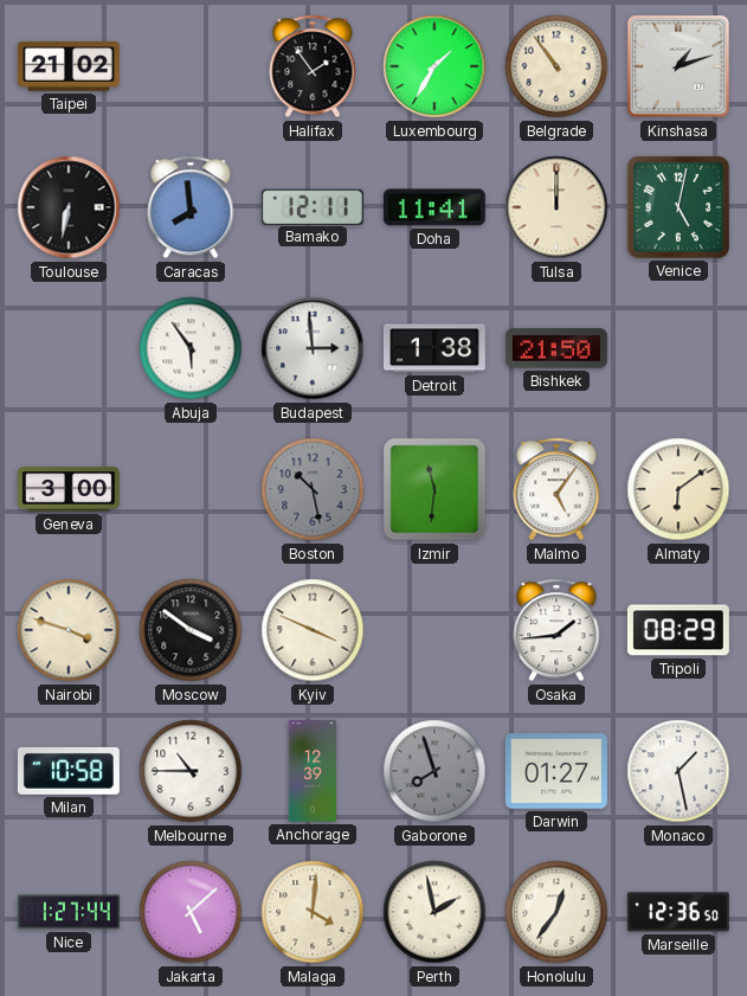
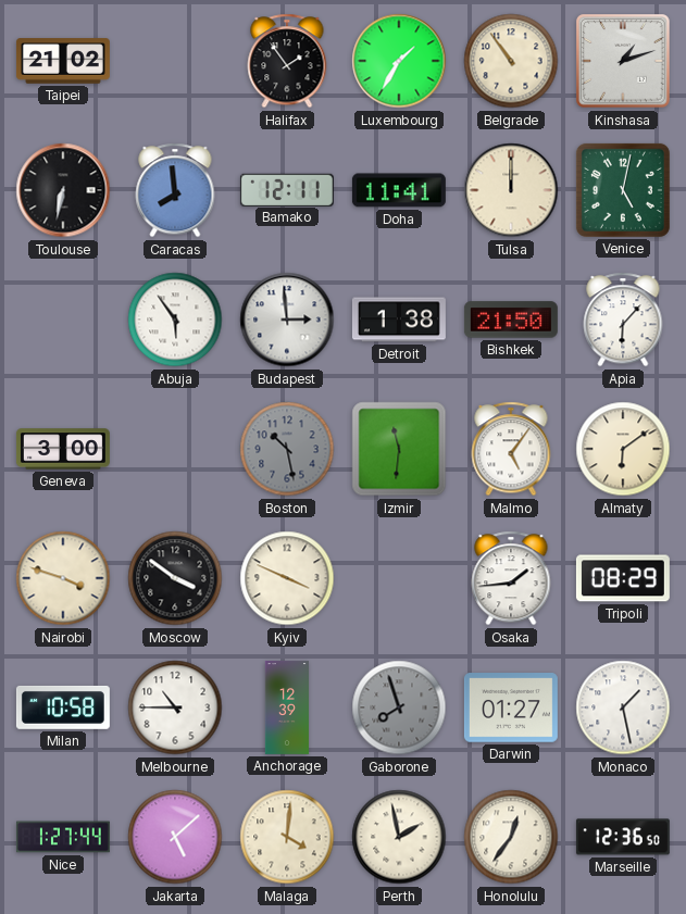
Apia: none -> 6:07
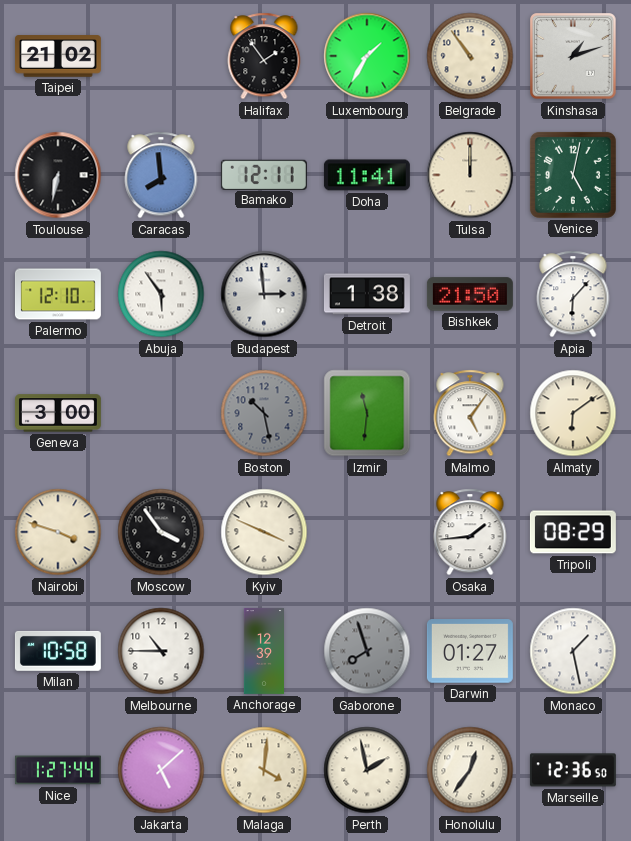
Palermo: none -> 12:10
Moscow: 3:51 -> 3:54
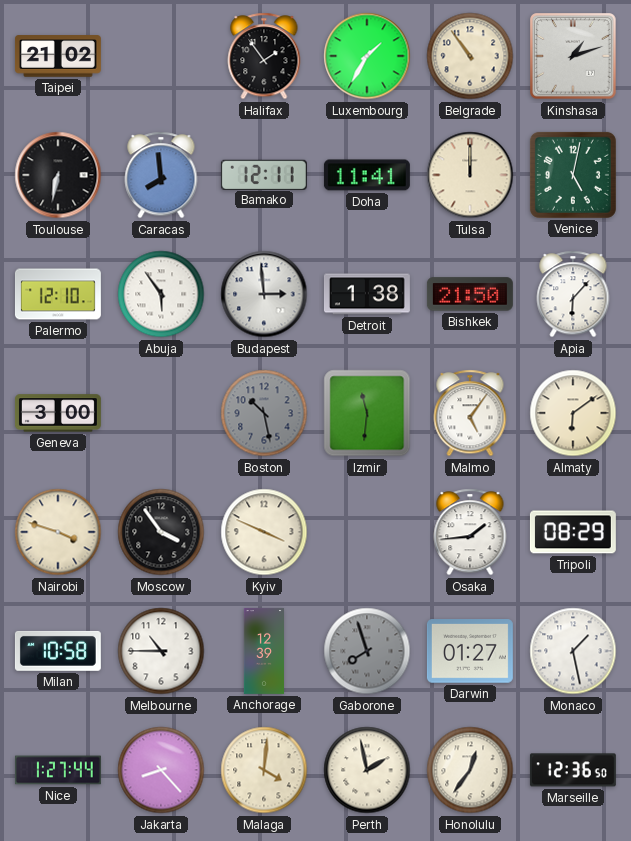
Jakarta: 5:08 -> 8:23
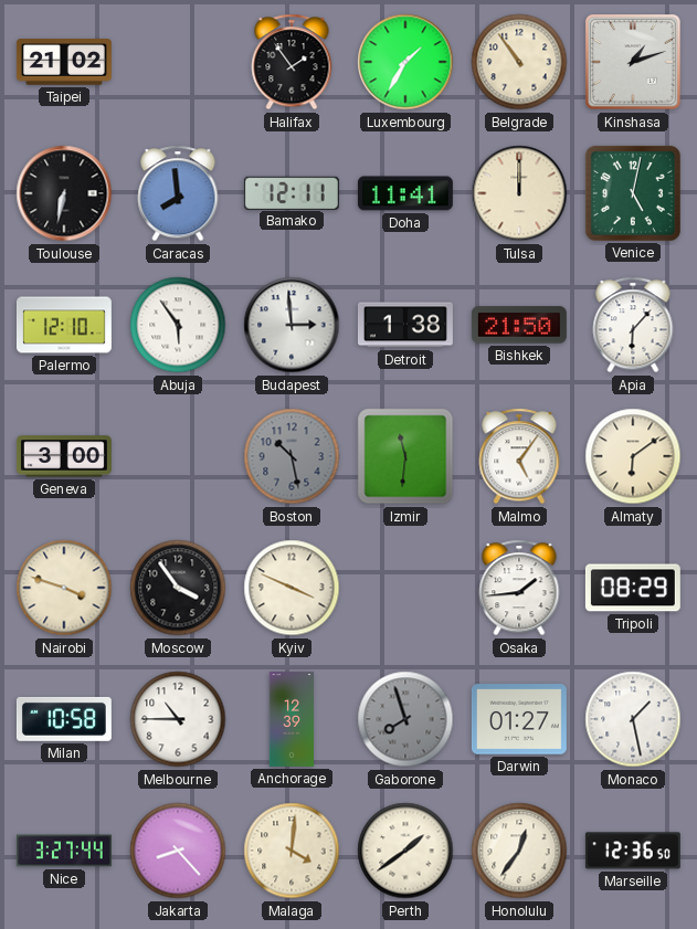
Nice: 1:27 -> 3:27
Perth: 1:58 -> 1:39
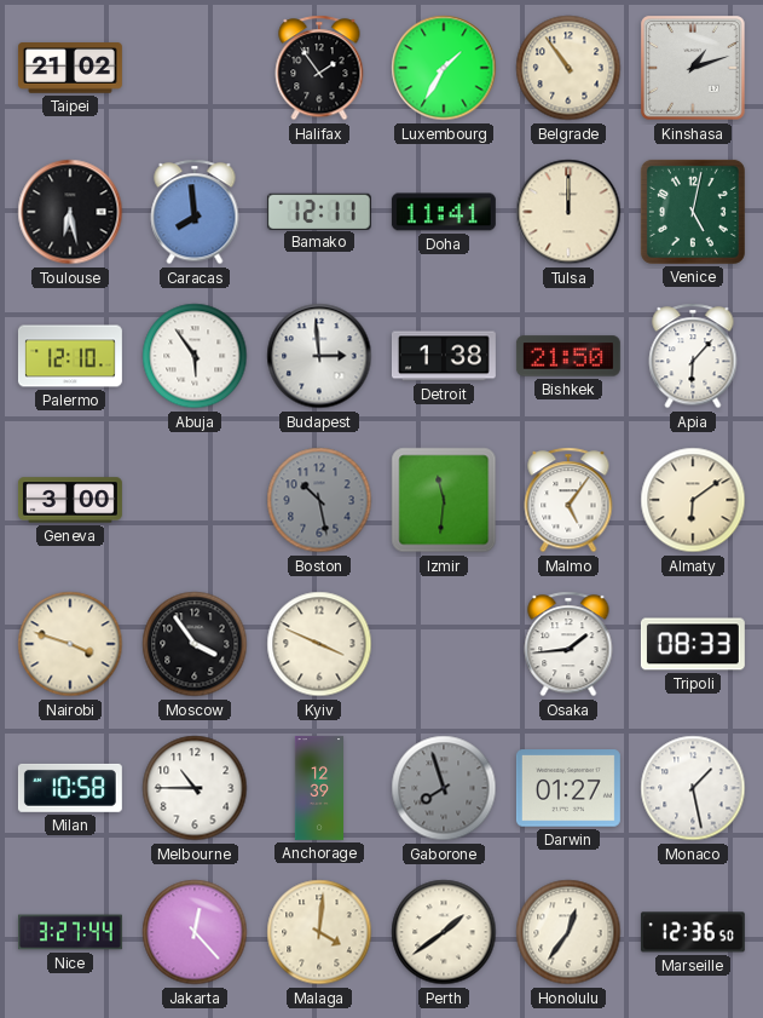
Toulouse: 6:32 -> 6:28
Tripoli: 08:29 -> 08:33
Jakarta: 8:23 -> 12:23
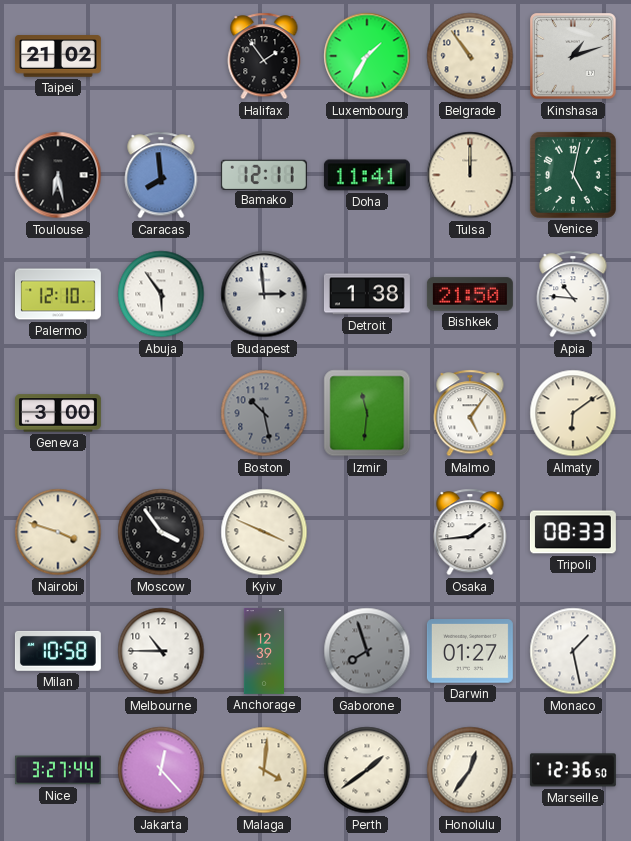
Apia: 6:07 -> 10:46
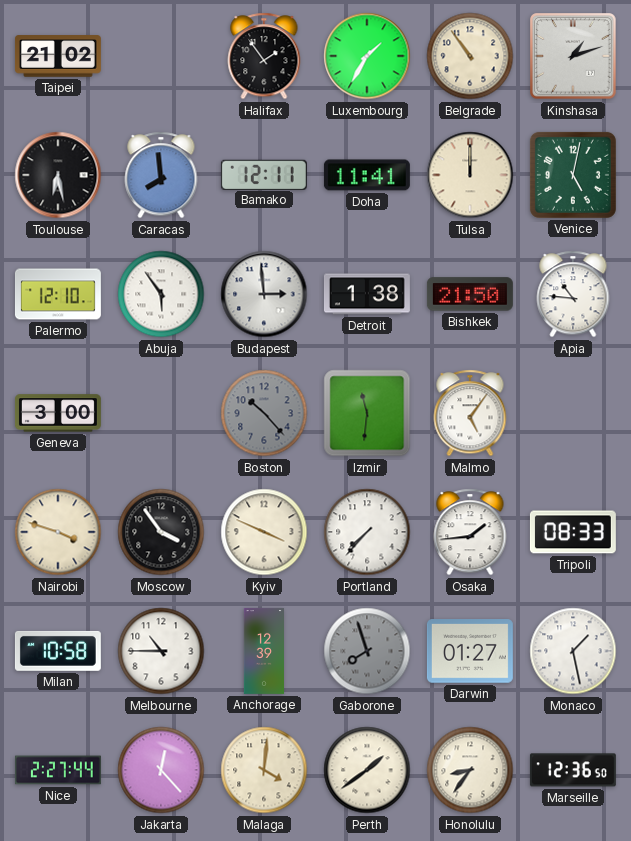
Boston: 10:28 -> 10:23
Almaty: 6:09 -> none
Portland: none -> 7:37
Nice: 3:27 -> 2:27
Honolulu: 12:36 -> 8:36
